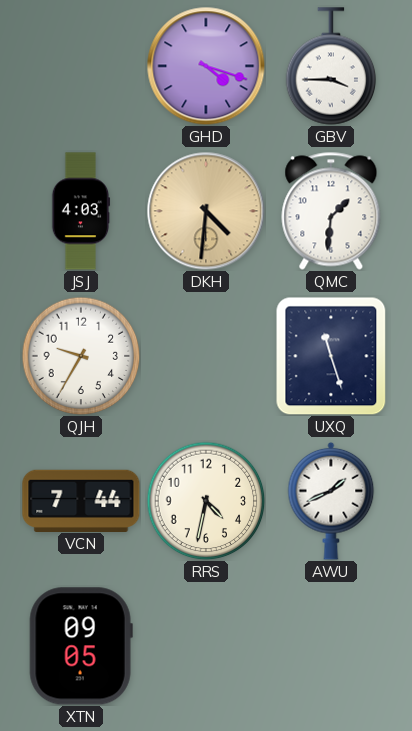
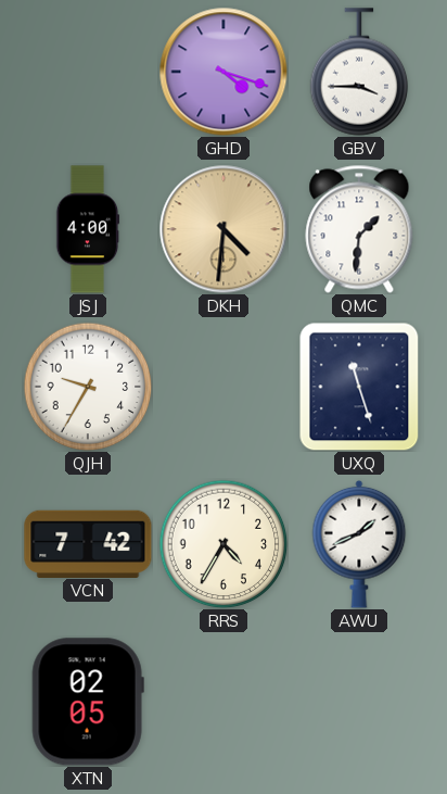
JSJ: 4:03 -> 4:00
VCN: 7:44 -> 7:42
RRS: 4:32 -> 4:35
XTN: 09:05 -> 02:05
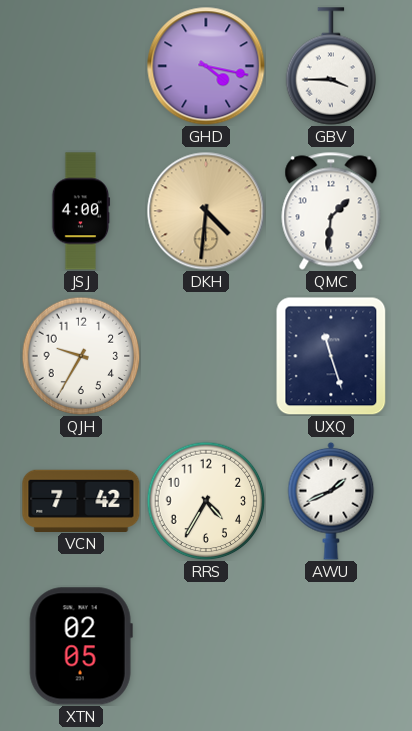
GHD: 4:18 -> 4:17
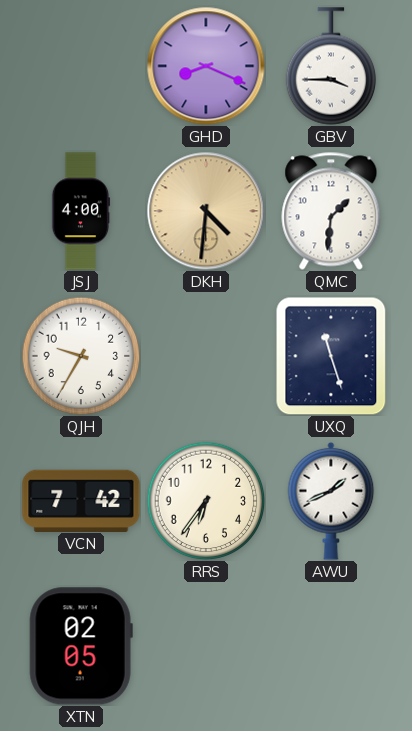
GHD: 4:17 -> 8:19
RRS: 4:35 -> 6:36
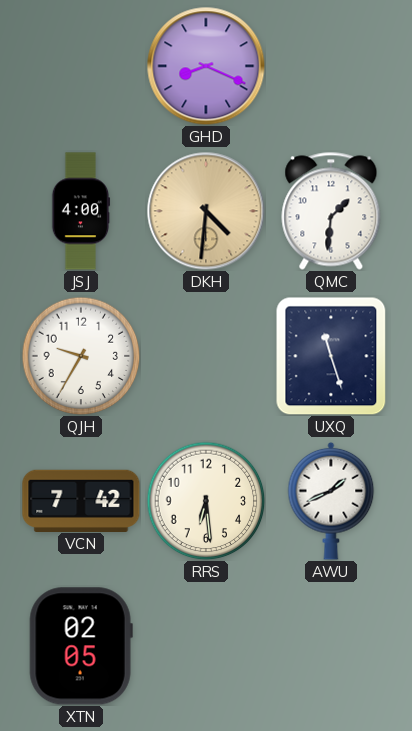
GBV: 3:45 -> none
RRS: 6:36 -> 6:29
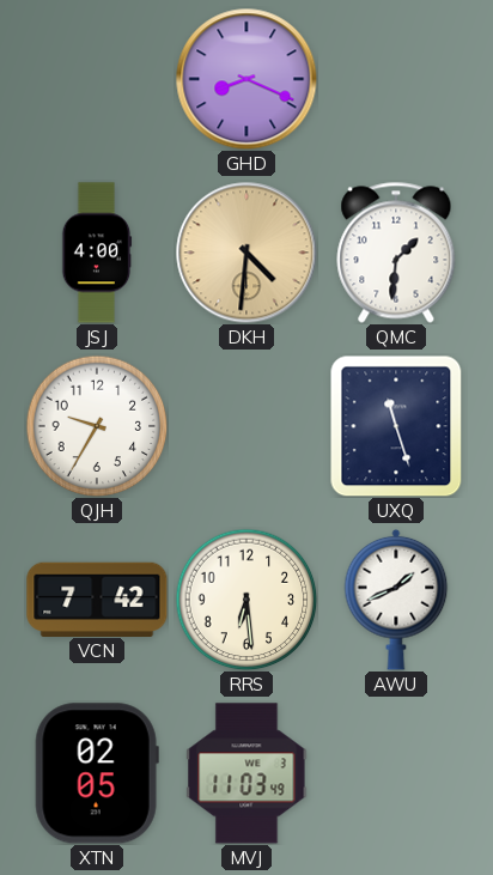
MVJ: none -> 11:03
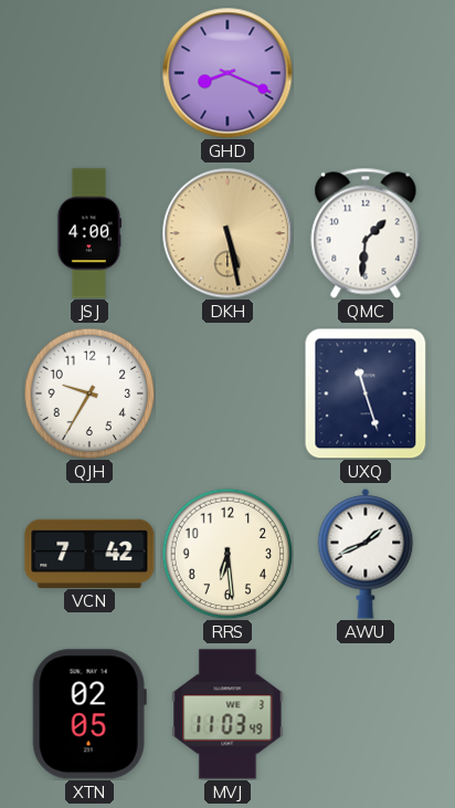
DKH: 4:31 -> 5:28
